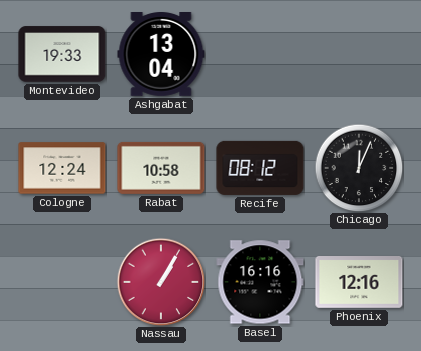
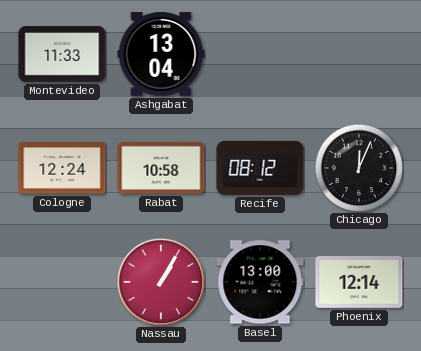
Montevideo: 19:33 -> 11:33
Basel: 16:16 -> 13:00
Phoenix: 12:16 -> 12:14
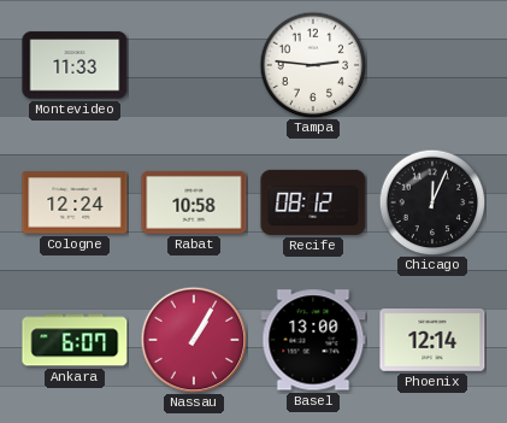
Ashgabat: 13:04 -> none
Tampa: none -> 2:46
Ankara: none -> 6:07
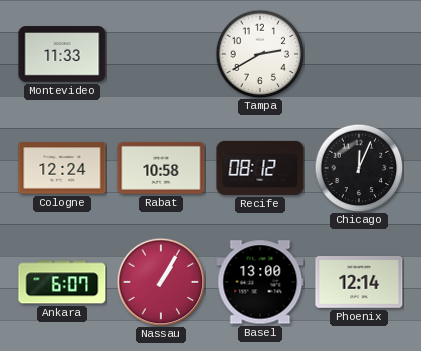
Tampa: 2:46 -> 2:40
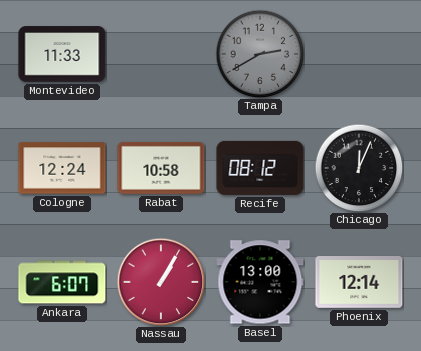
Tampa dial: white -> grey
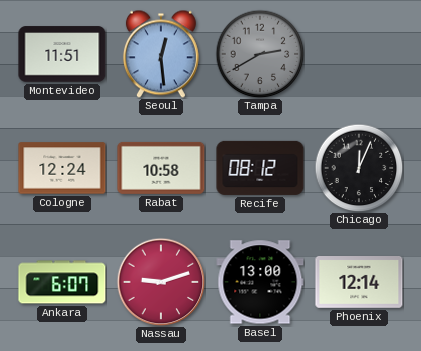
Montevideo: 11:33 -> 11:51
Seoul: none -> 12:29
Nassau: 1:05 -> 9:12
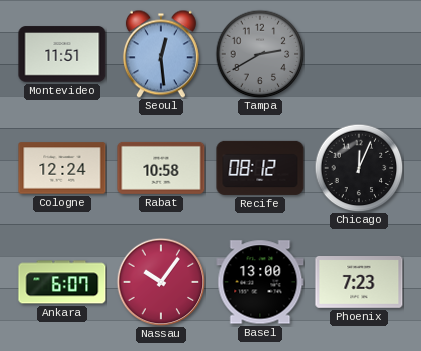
Nassau: 9:12 -> 10:06
Phoenix: 12:14 -> 7:23
